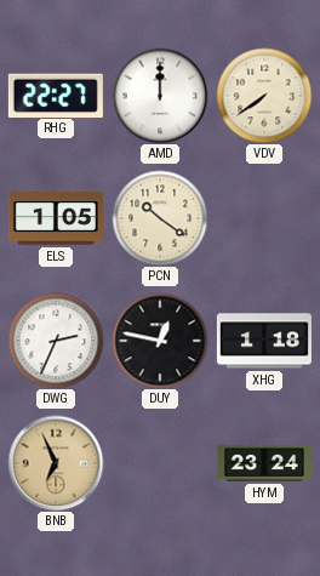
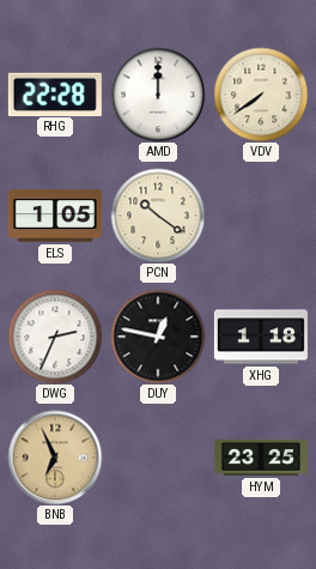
RHG: 22:27 -> 22:28
HYM: 23:24 -> 23:25
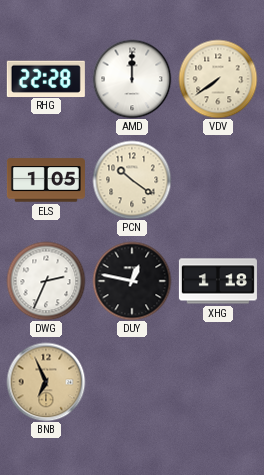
HYM: 23:25 -> none
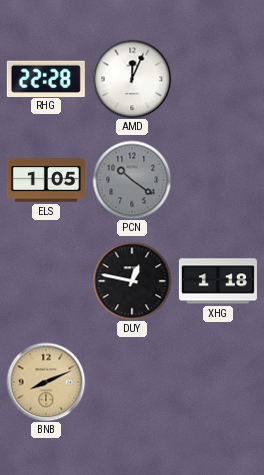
AMD: 12:00 -> 12:04
VDV: 7:39 -> none
PCN dial: cream -> grey
DWG: 2:34 -> none
BNB: 6:56 -> 8:11
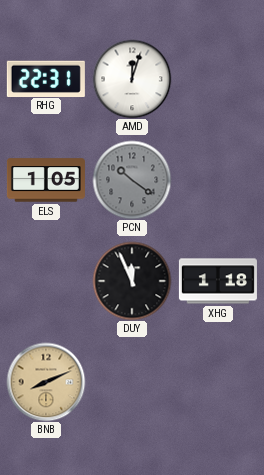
RHG: 22:28 -> 22:31
AMD: 12:04 -> 12:03
DUY: 12:47 -> 11:56
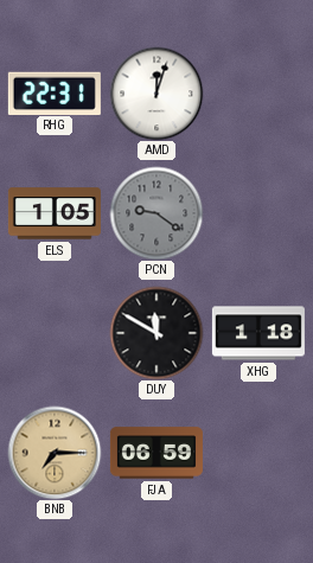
PCN: 10:21 -> 9:21
DUY: 11:56 -> 11:50
BNB: 8:11 -> 7:15
FJA: none -> 06:59
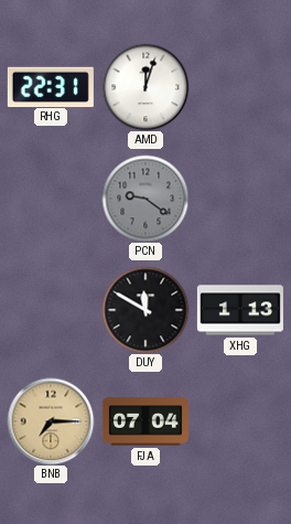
ELS: 1:05 -> none
XHG: 1:18 -> 1:13
FJA: 06:59 -> 07:04
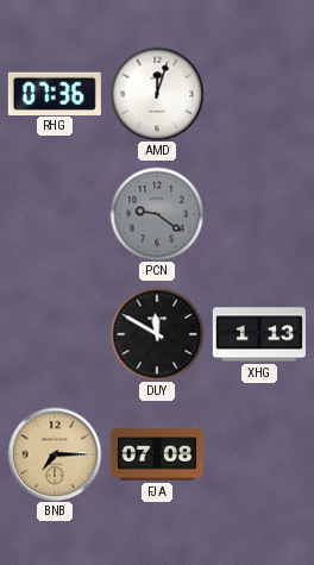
RHG: 22:31 -> 07:36
FJA: 07:04 -> 07:08
